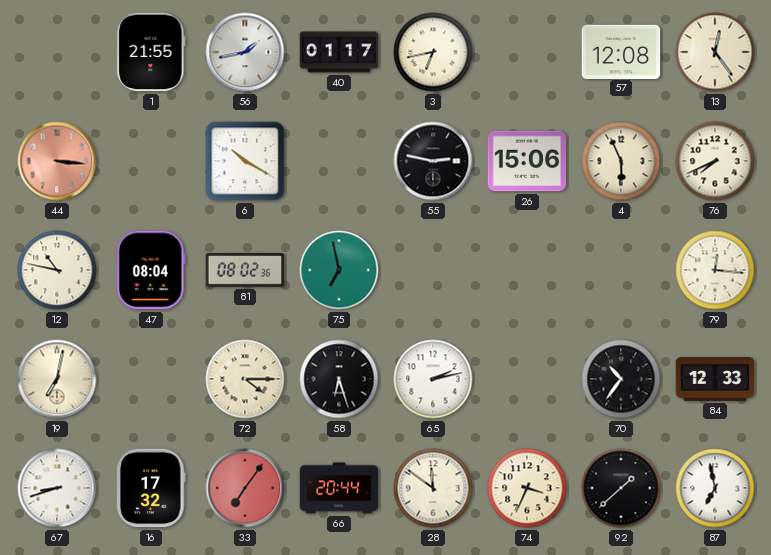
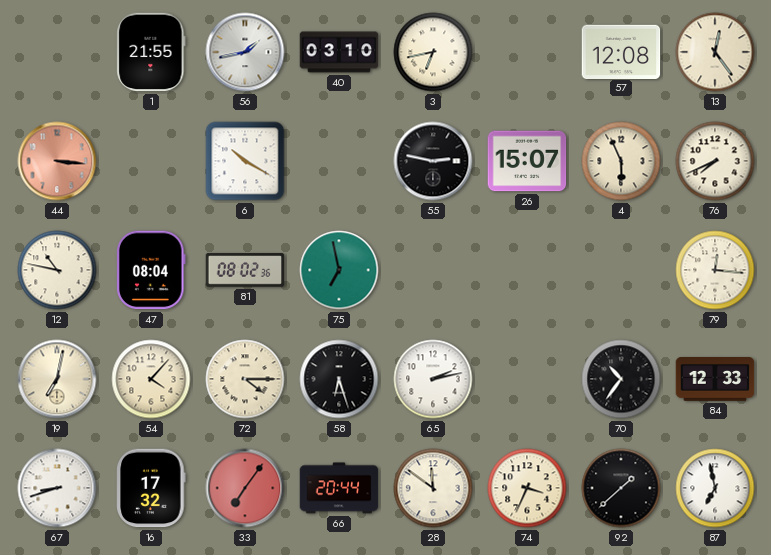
40: 01:17 -> 03:10
26: 15:06 -> 15:07
54: none -> 4:07
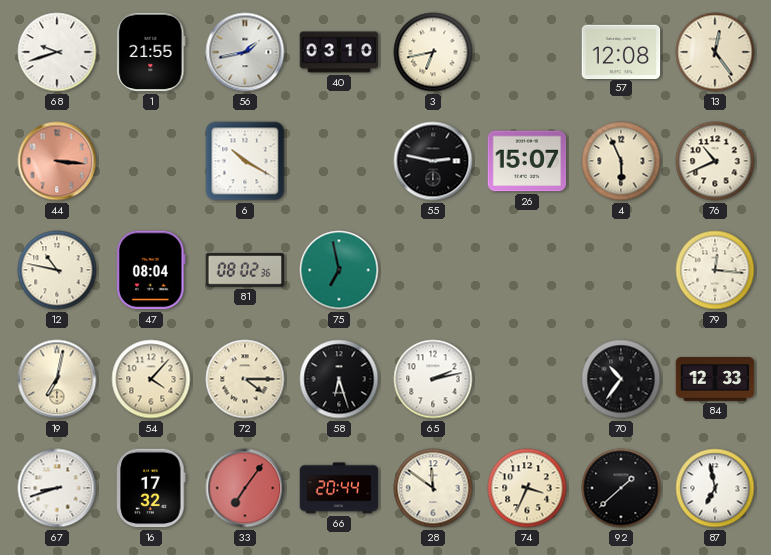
68: none -> 9:42
76: 7:41 -> 10:41
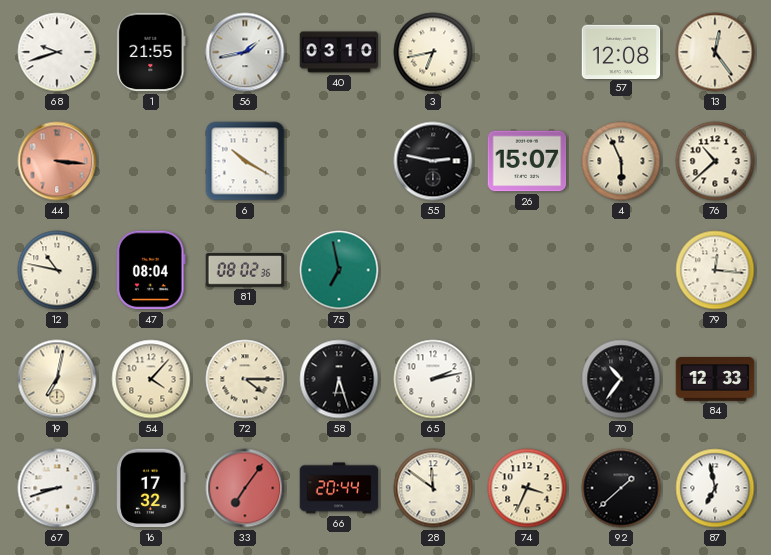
76: 10:41 -> 10:38
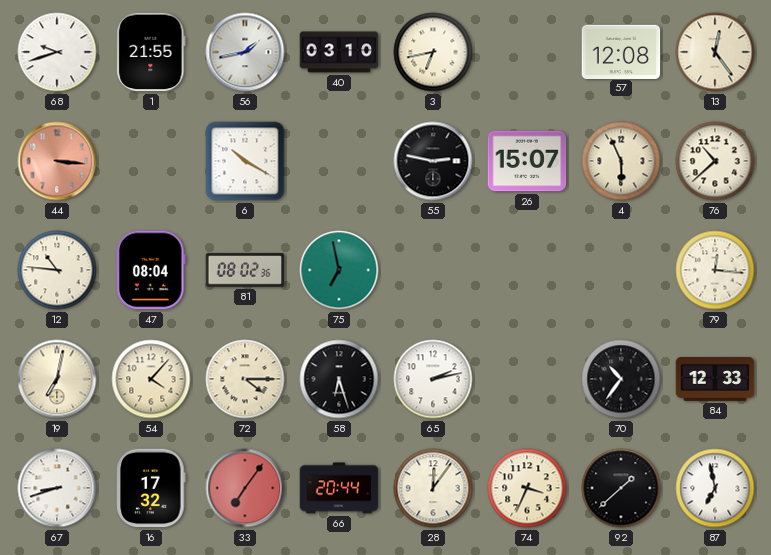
12: 10:47 -> 10:46
28: 11:51 -> 12:06
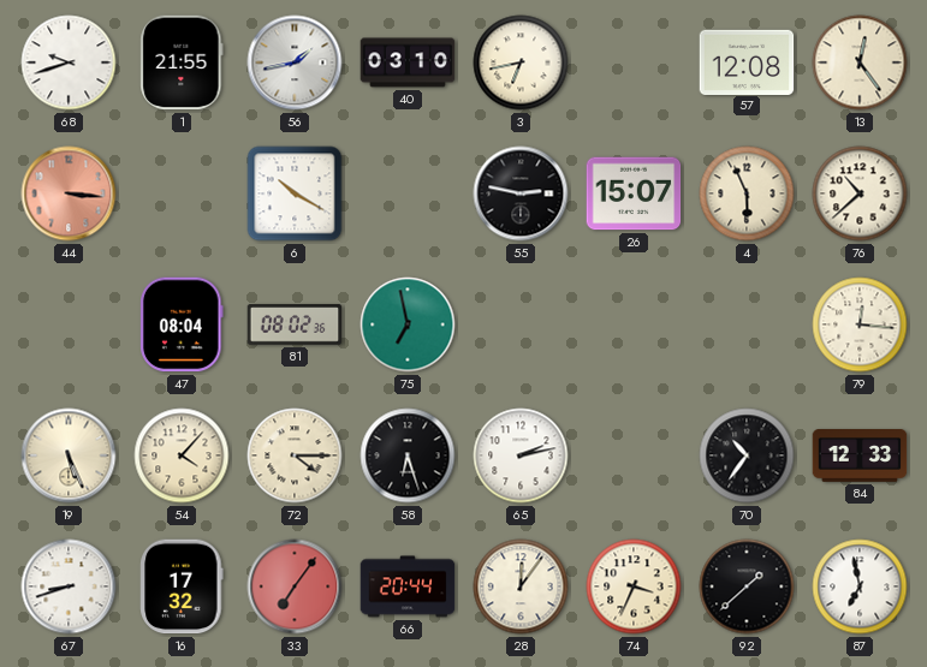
12: 10:46 -> none
19: 7:02 -> 5:26
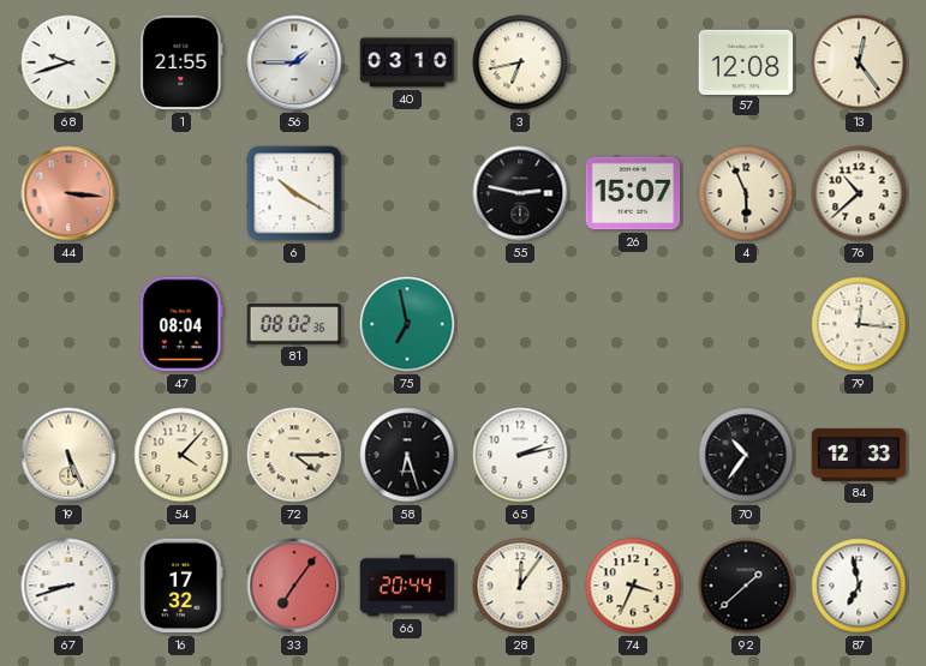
56: 1:43 -> 1:45
